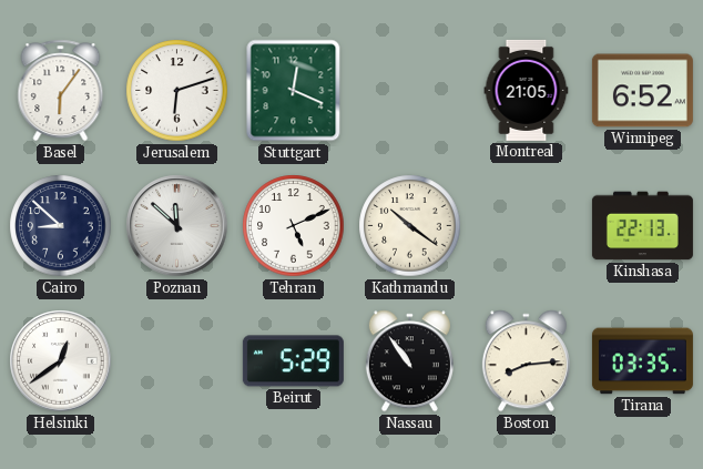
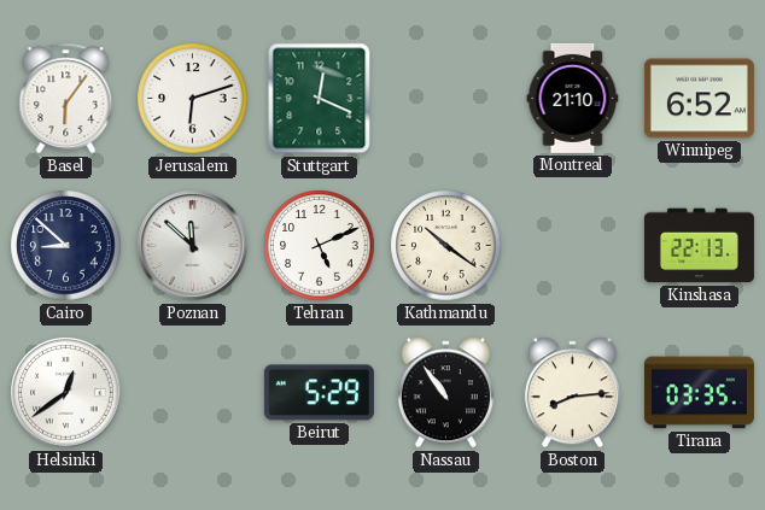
Montreal: 21:05 -> 21:10
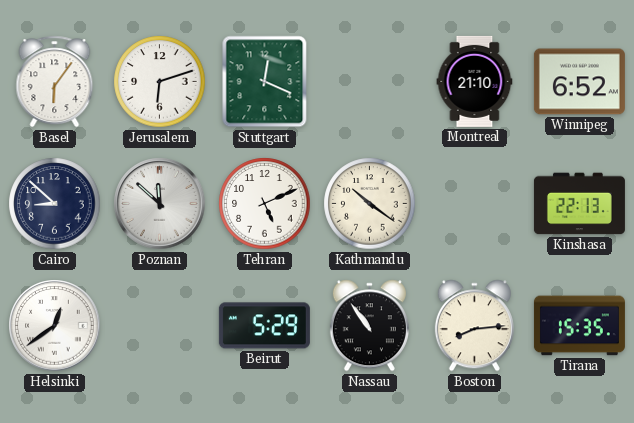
Tirana: 03:35 -> 15:35
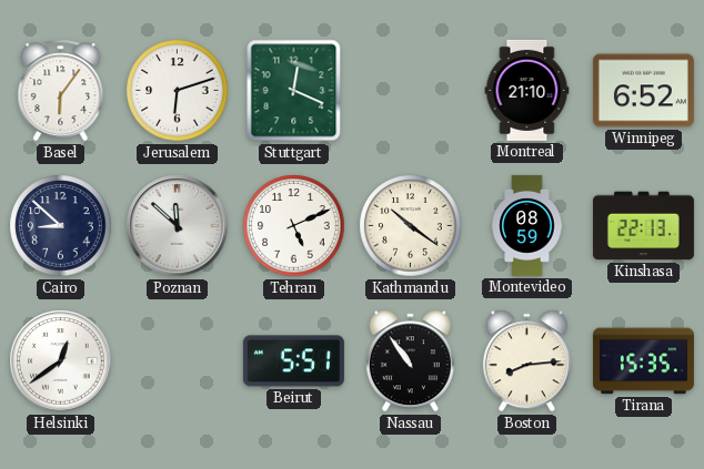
Montevideo: none -> 08:59
Beirut: 5:29 -> 5:51
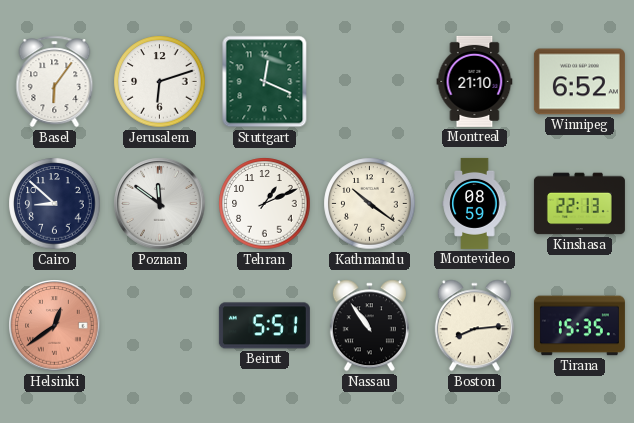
Poznan: 11:52 -> 11:51
Tehran: 5:11 -> 1:11
Helsinki dial: white -> salmon
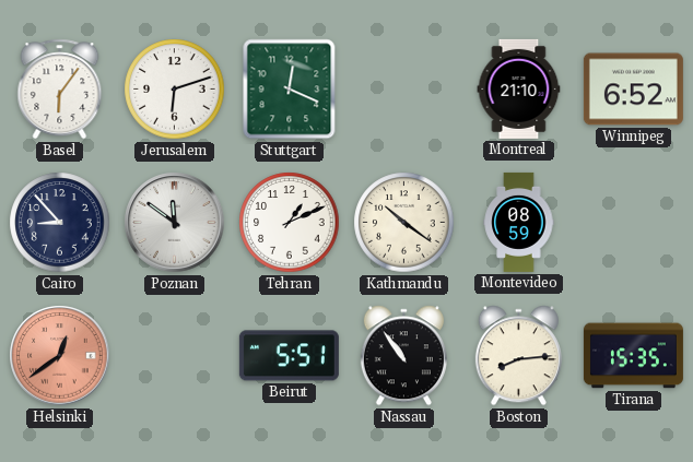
Cairo: 8:52 -> 8:53
Kinshasa: 22:13 -> none
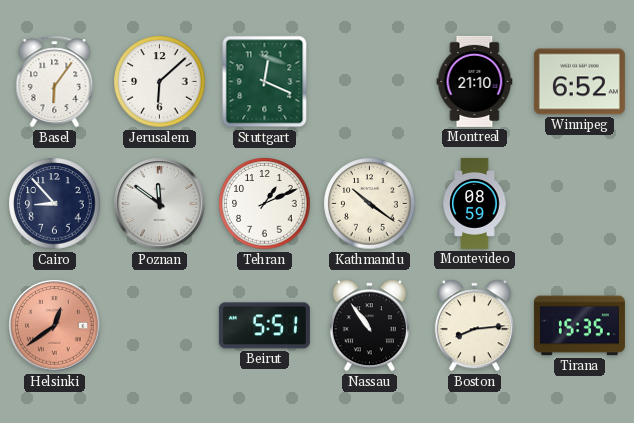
Jerusalem: 6:12 -> 6:08
